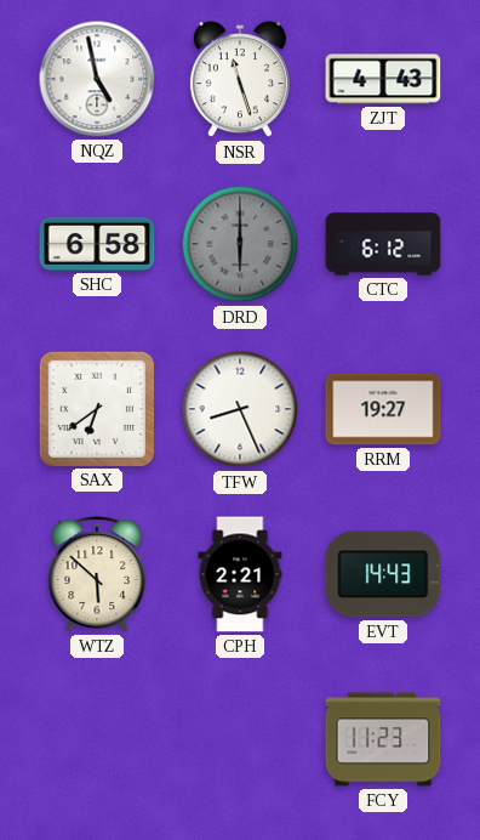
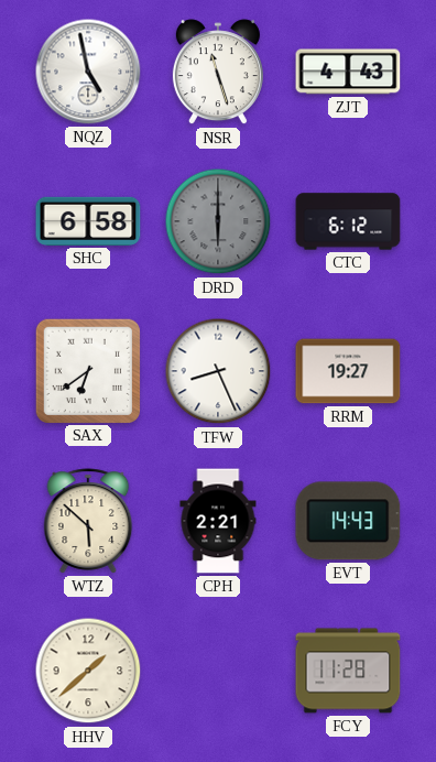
HHV: none -> 1:38
FCY: 11:23 -> 11:28
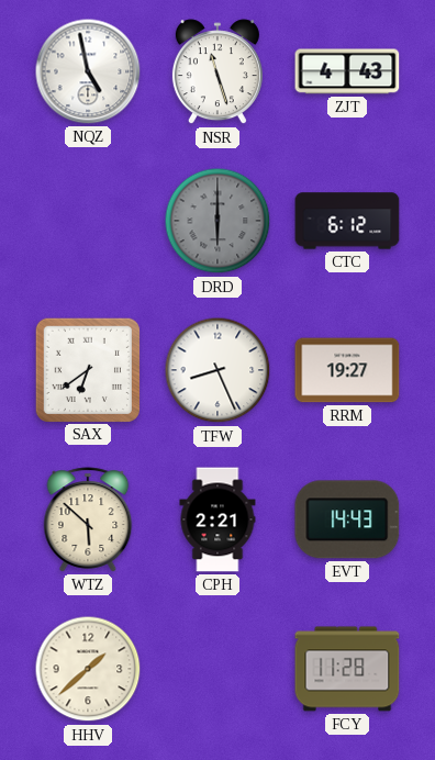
SHC: 6:58 -> none
